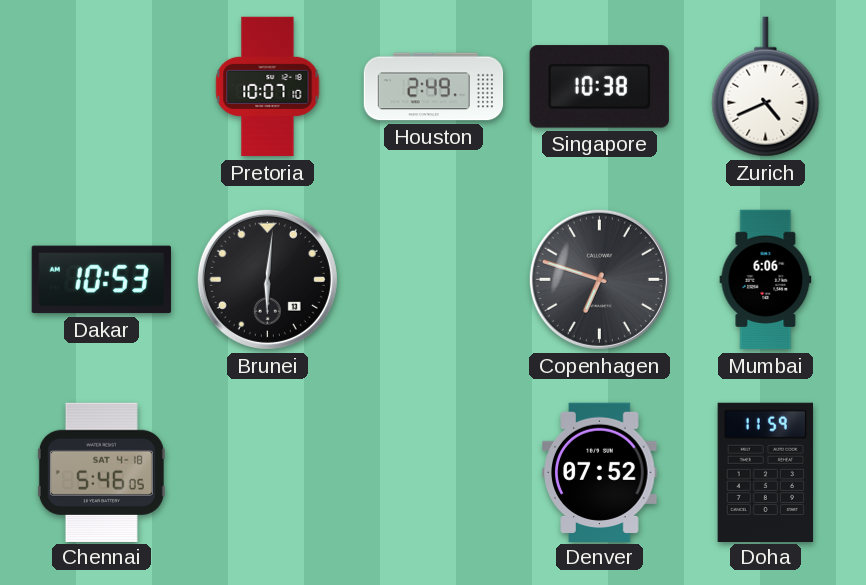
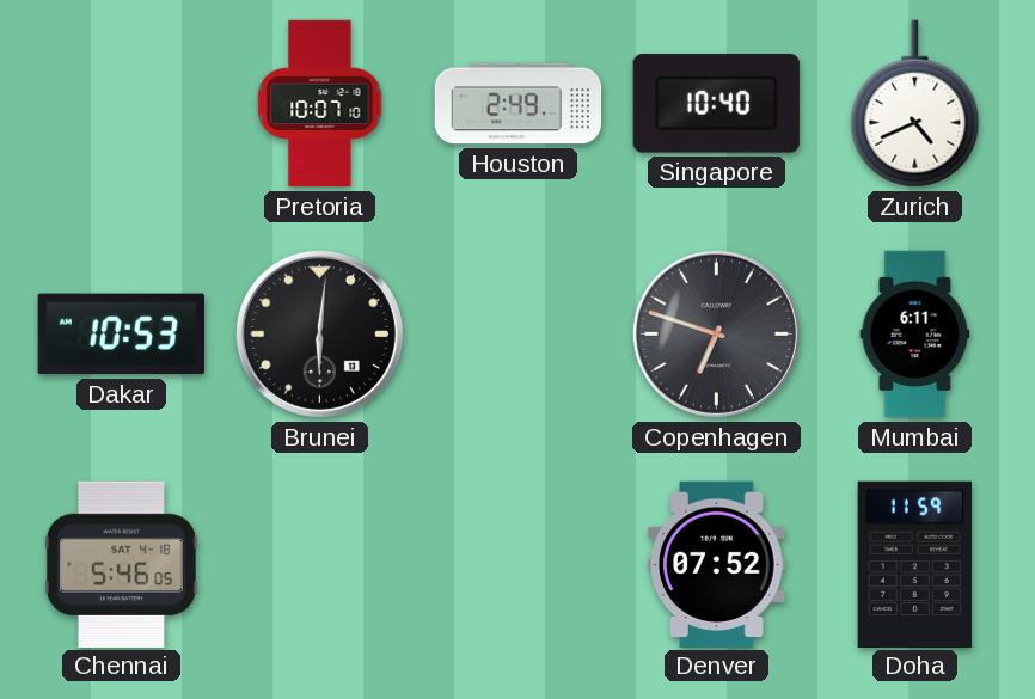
Singapore: 10:38 -> 10:40
Mumbai: 6:06 -> 6:11
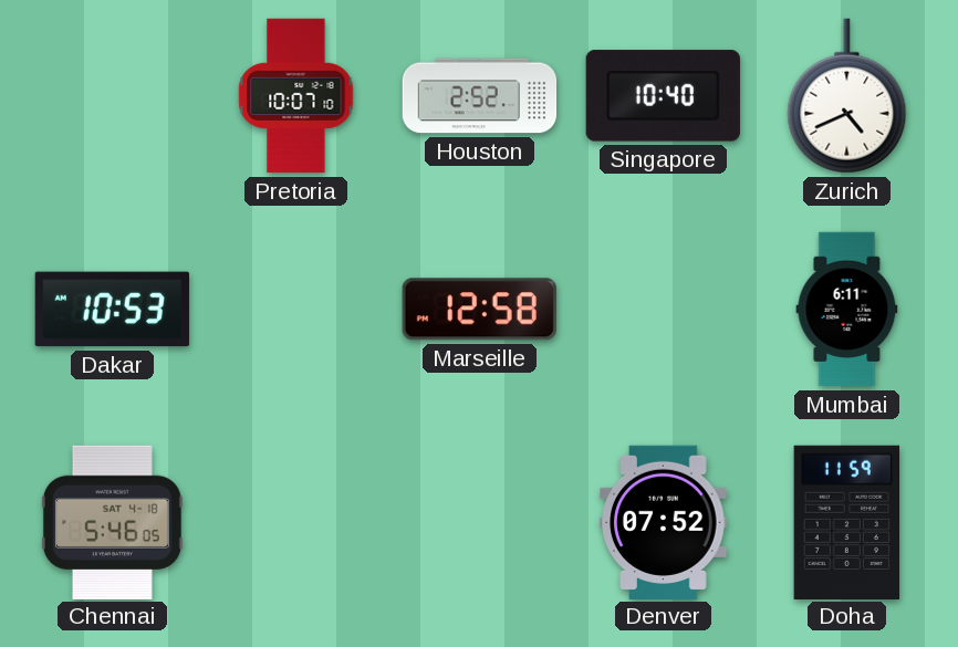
Houston: 2:49 -> 2:52
Brunei: 6:01 -> none
Marseille: none -> 12:58
Copenhagen: 6:48 -> none
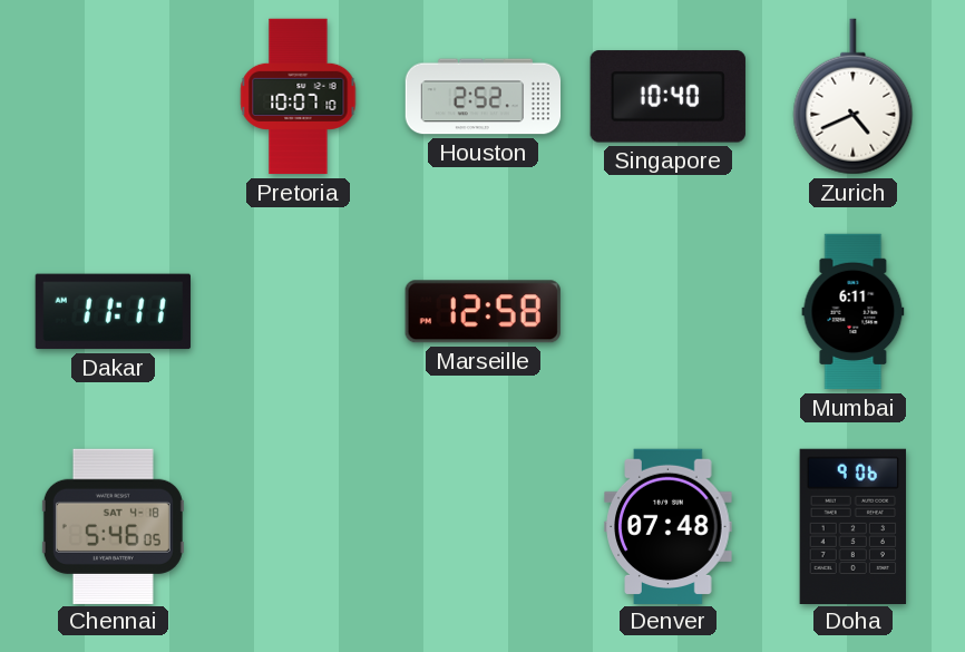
Dakar: 10:53 -> 11:11
Denver: 07:52 -> 07:48
Doha: 11:59 -> 9:06
